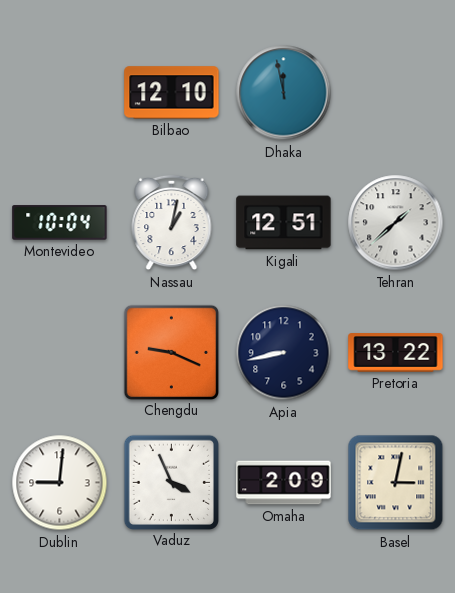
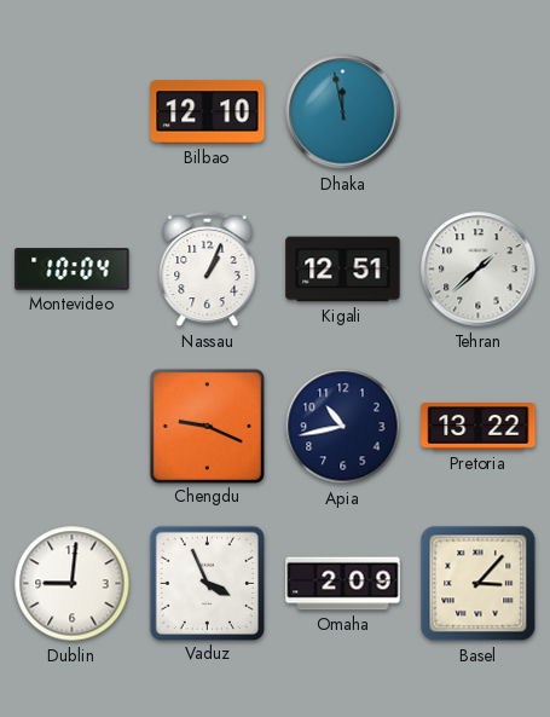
Nassau: 1:02 -> 1:04
Apia: 8:43 -> 10:43
Basel: 3:02 -> 3:07
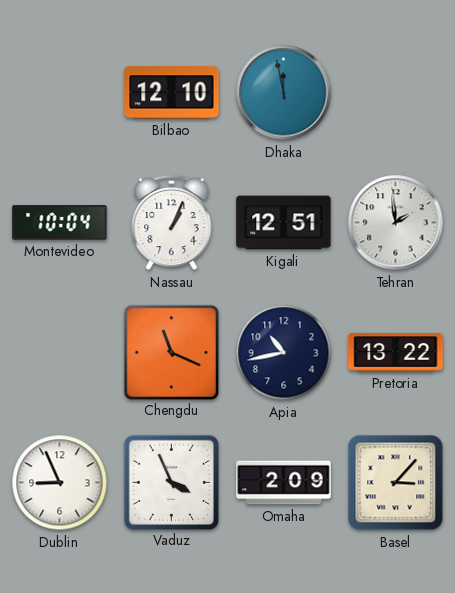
Tehran: 1:38 -> 1:59
Chengdu: 9:19 -> 11:19
Dublin: 9:01 -> 8:56
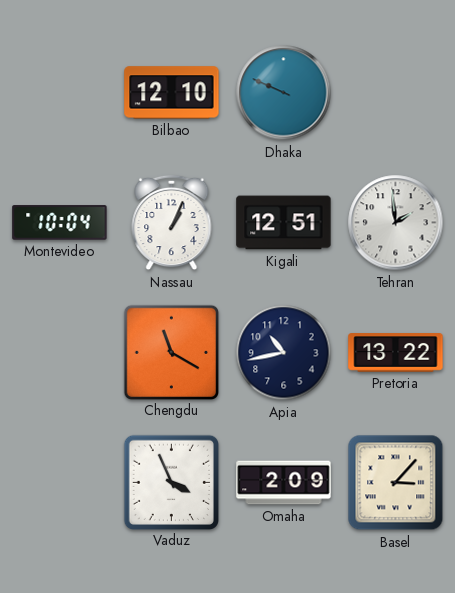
Dhaka: 11:58 -> 9:49
Chengdu: 11:19 -> 11:20
Dublin: 8:56 -> none
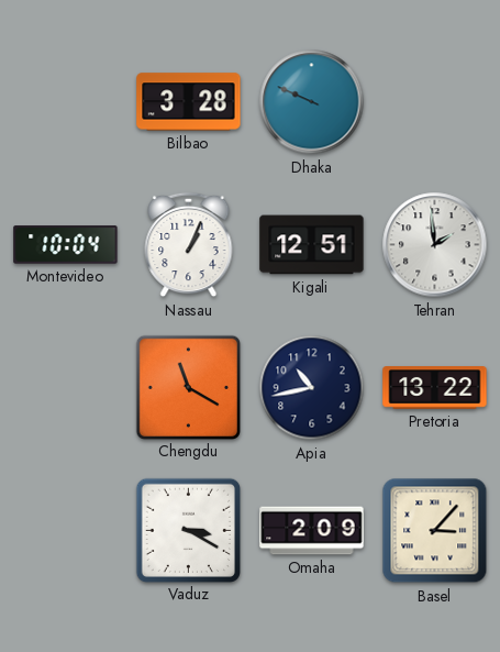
Bilbao: 12:10 -> 3:28
Vaduz: 3:56 -> 3:20
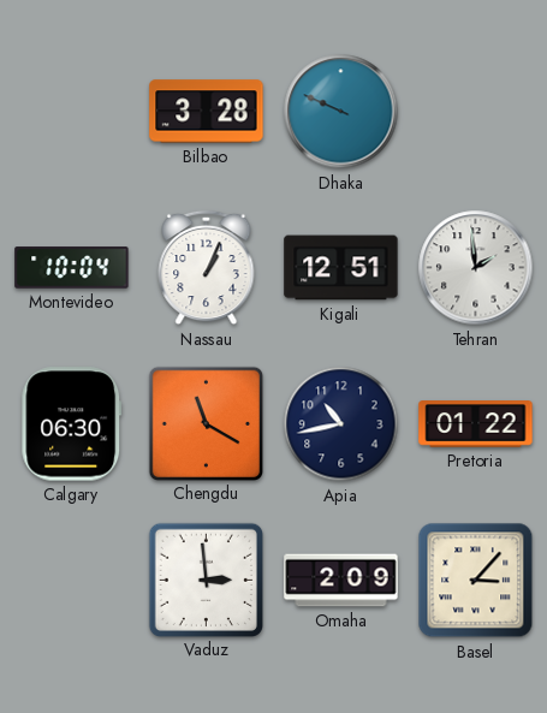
Calgary: none -> 06:30
Pretoria: 13:22 -> 01:22
Vaduz: 3:20 -> 2:59
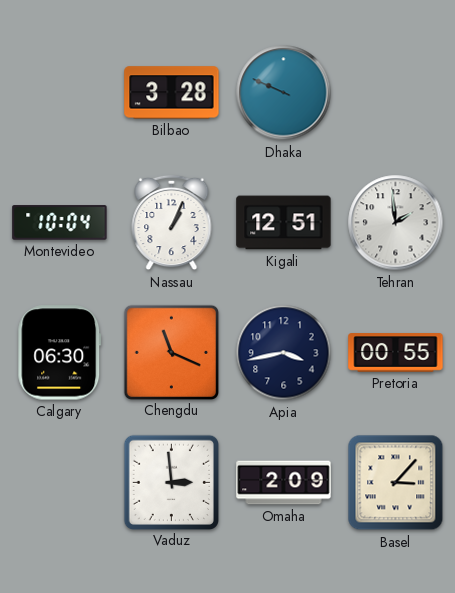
Chengdu: 11:20 -> 11:19
Apia: 10:43 -> 3:43
Pretoria: 01:22 -> 00:55
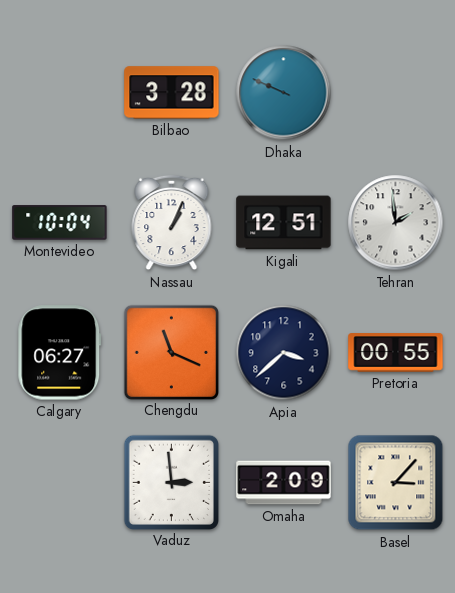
Calgary: 06:30 -> 06:27
Apia: 3:43 -> 3:38
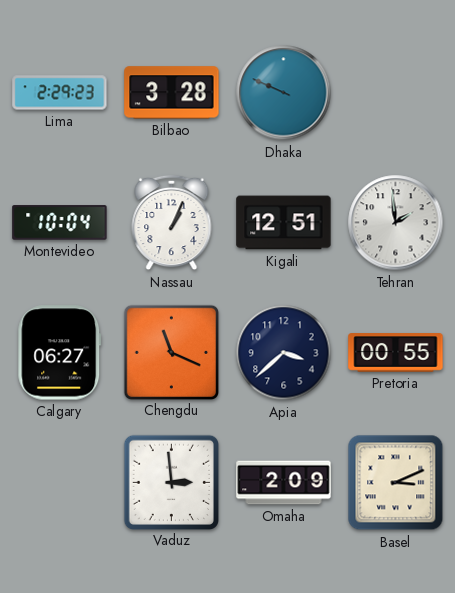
Lima: none -> 2:29
Basel: 3:07 -> 3:11
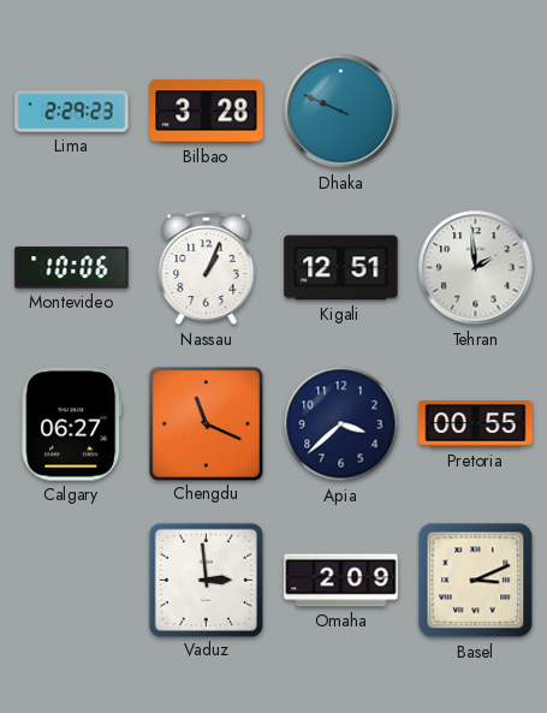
Montevideo: 10:04 -> 10:06
